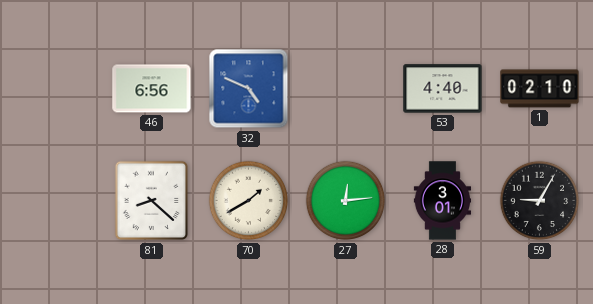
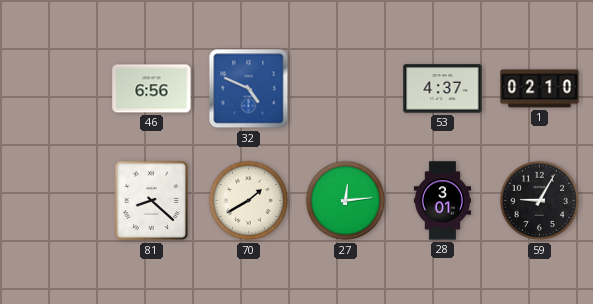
53: 4:40 -> 4:37
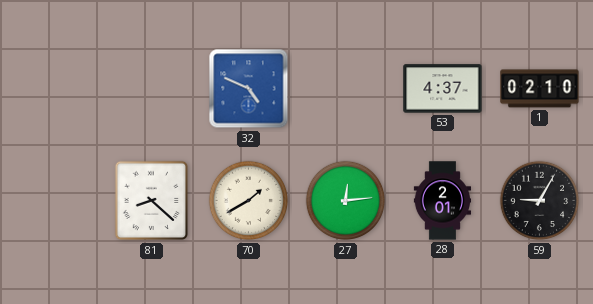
46: 6:56 -> none
28: 3:01 -> 2:01
